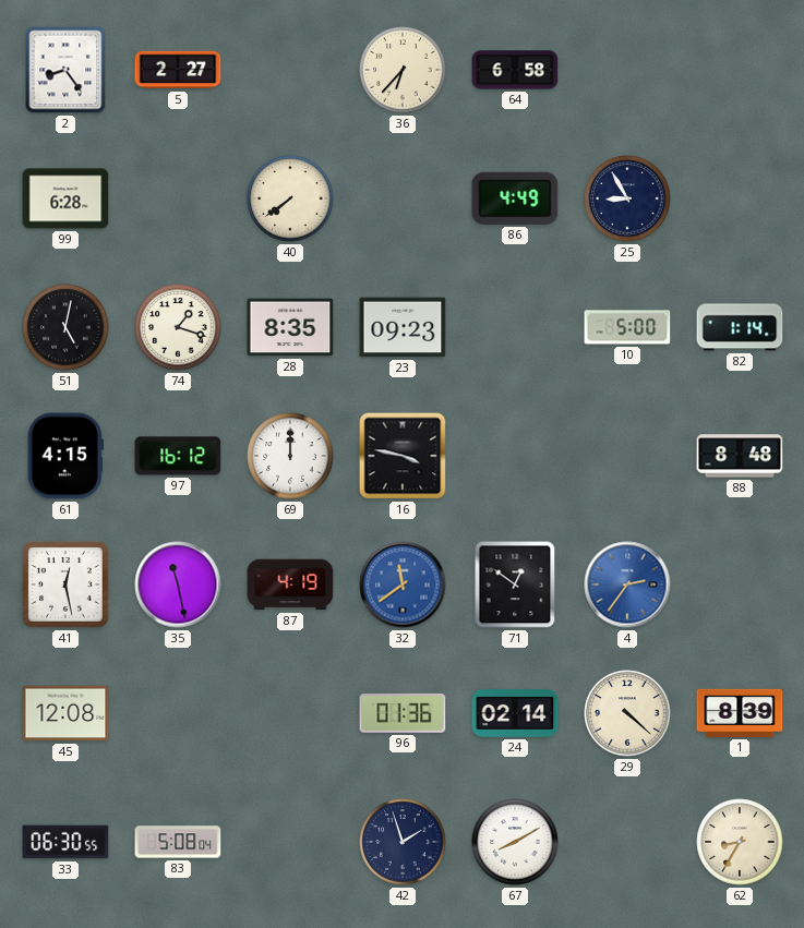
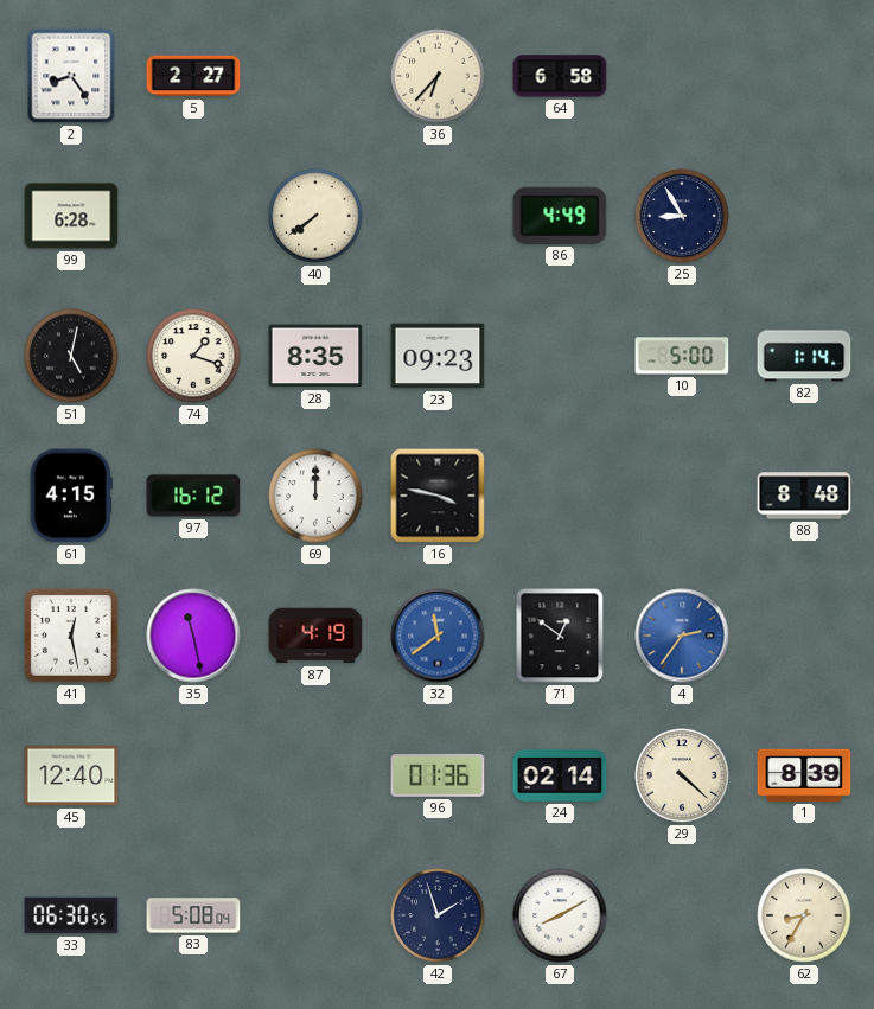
45: 12:08 -> 12:40
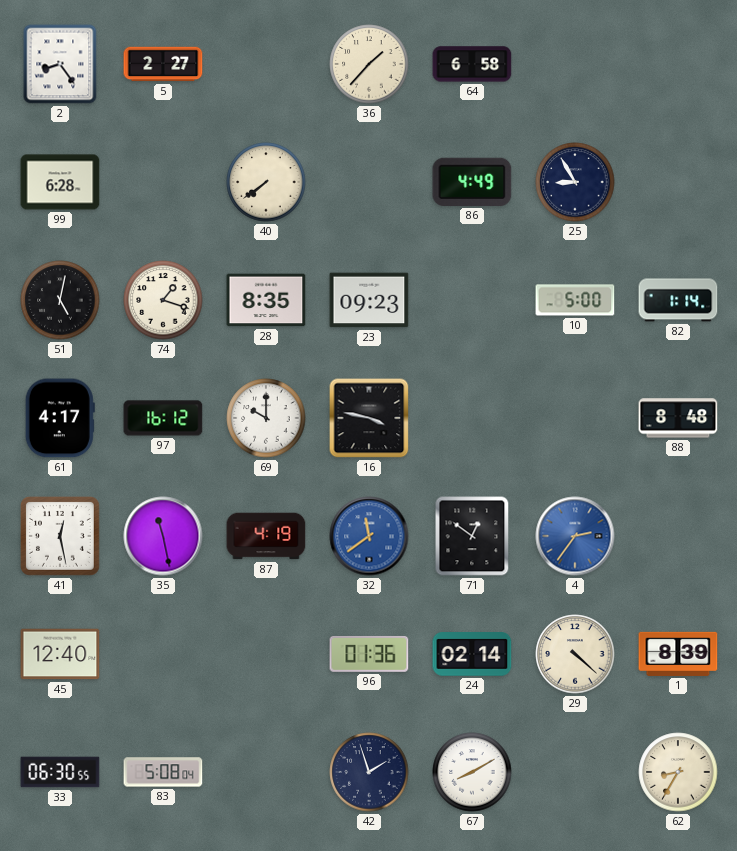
36: 6:37 -> 1:37
61: 4:15 -> 4:17
69: 12:00 -> 10:00
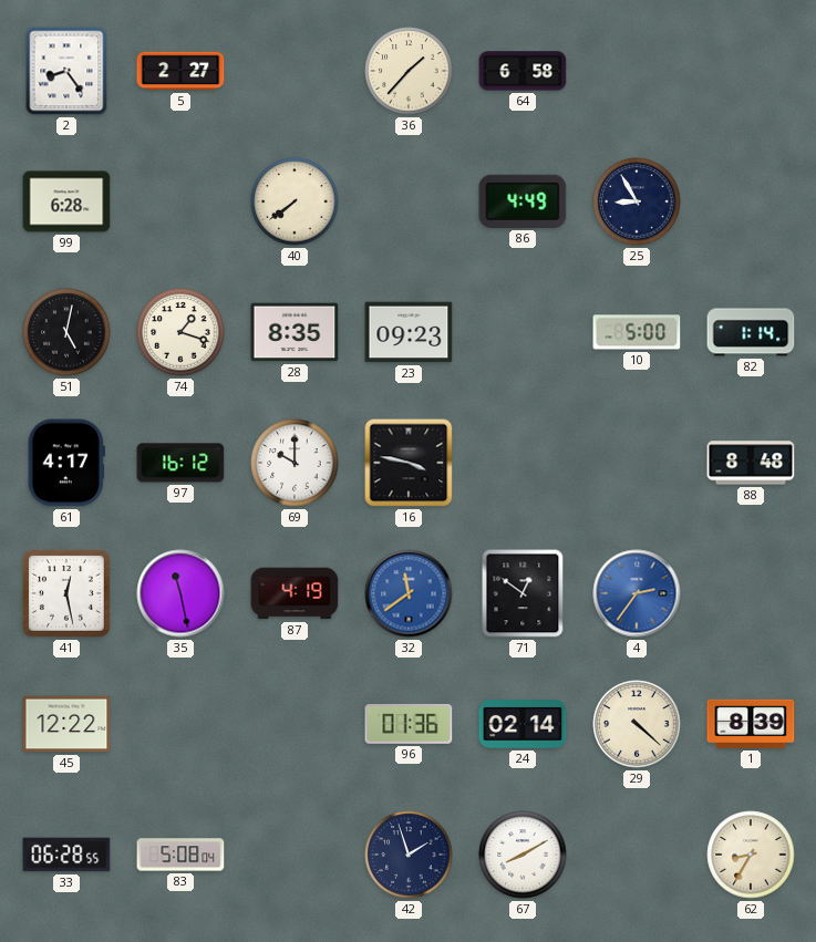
45: 12:40 -> 12:22
33: 06:30 -> 06:28
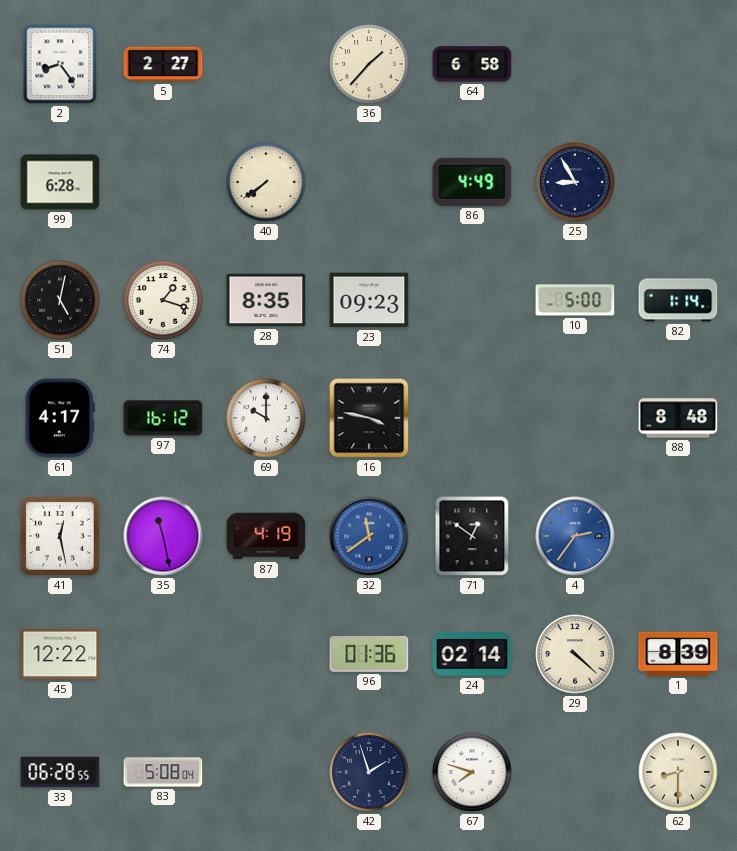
67: 8:10 -> 7:48
62: 8:35 -> 8:30
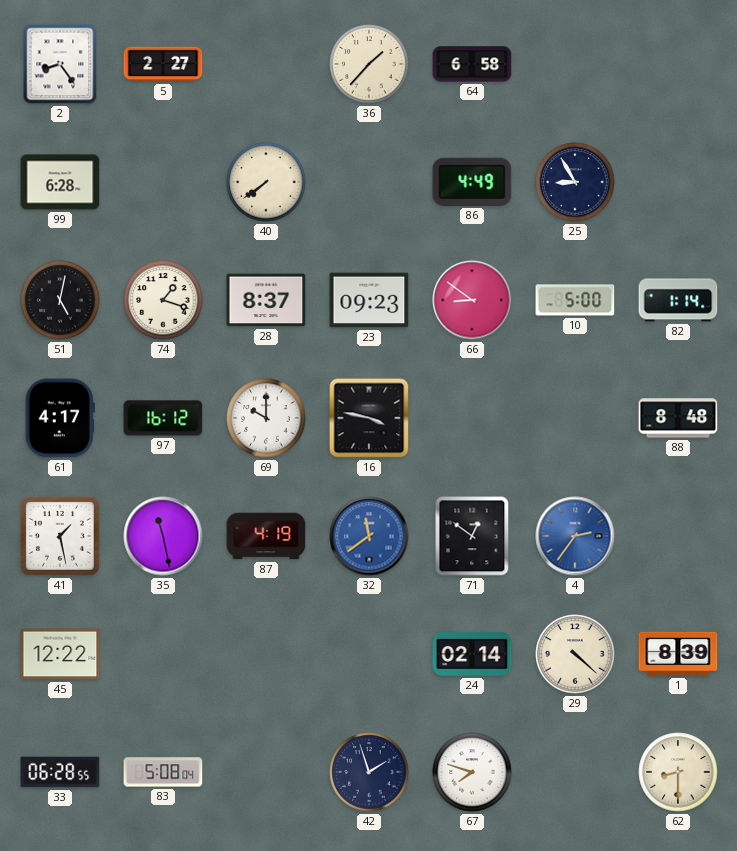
28: 8:35 -> 8:37
66: none -> 8:51
41: 12:28 -> 1:28
96: 01:36 -> none
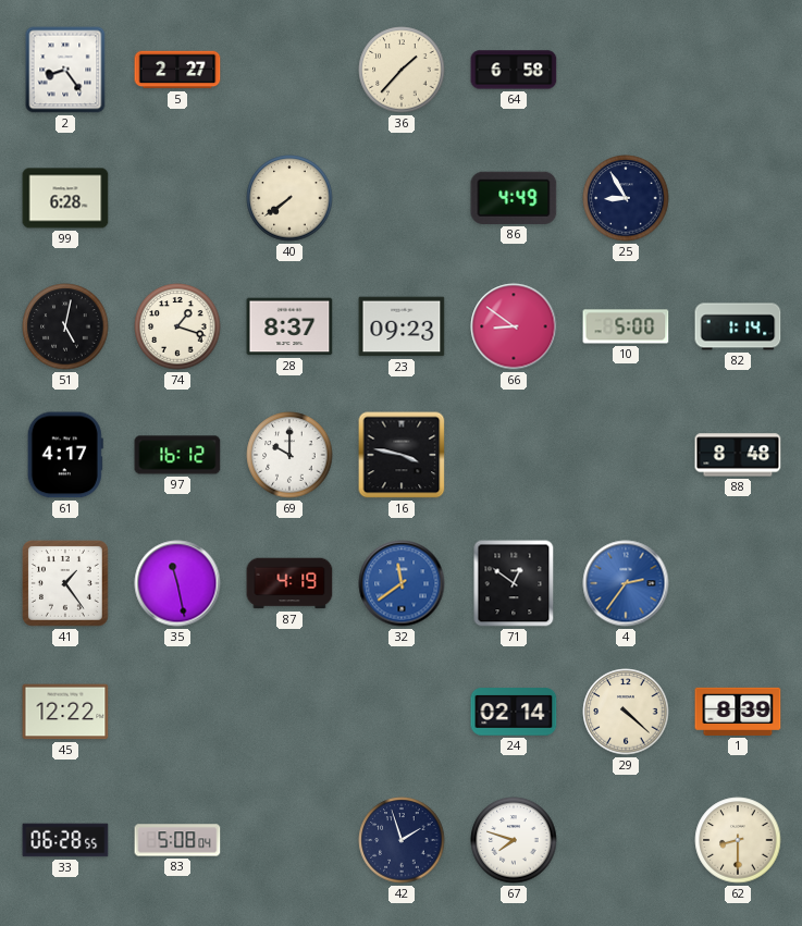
41: 1:28 -> 1:24
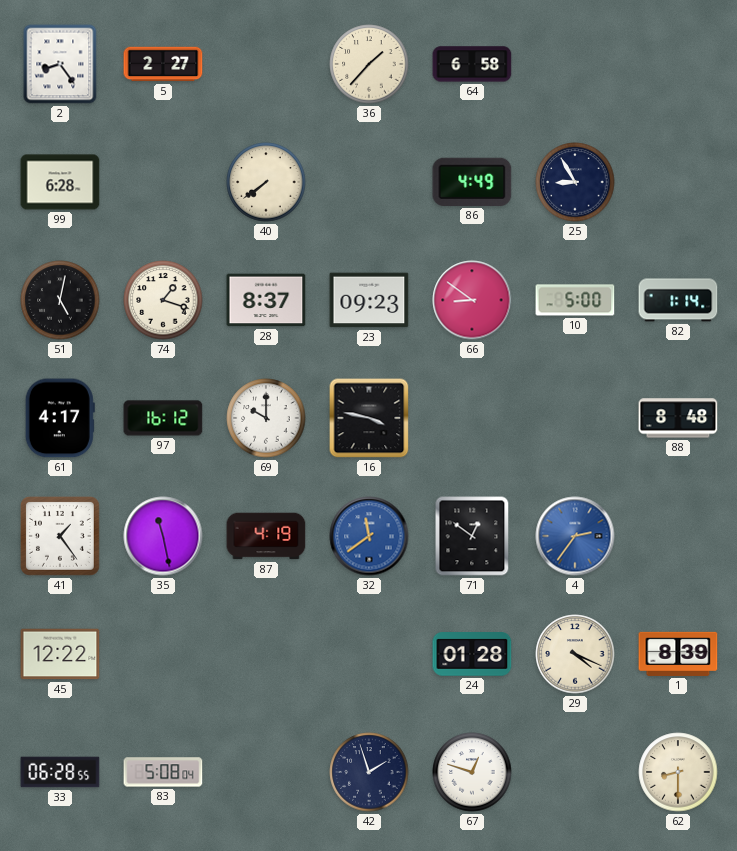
24: 02:14 -> 01:28
29: 4:22 -> 4:19
67: 7:48 -> 12:48
